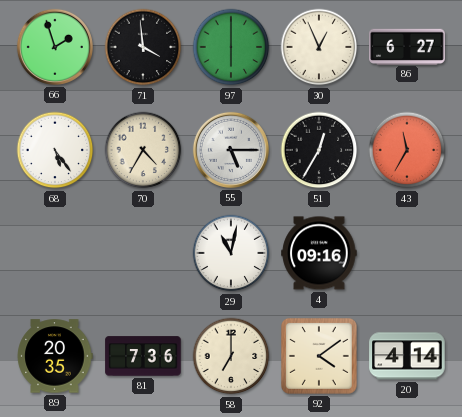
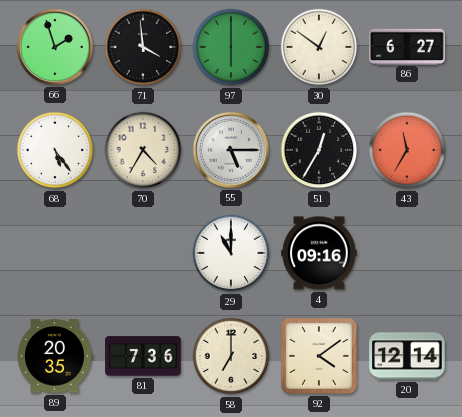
30: 12:56 -> 12:51
29: 11:02 -> 11:00
20: 4:14 -> 12:14
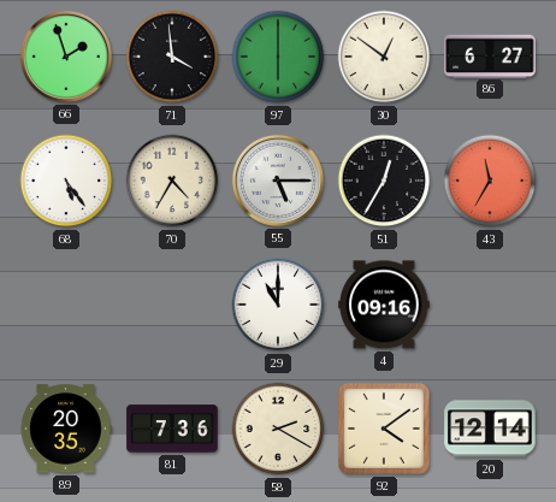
58: 7:00 -> 2:20
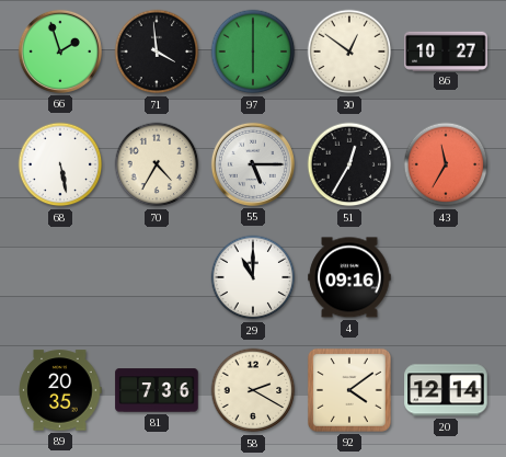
86: 6:27 -> 10:27
68: 5:24 -> 5:28
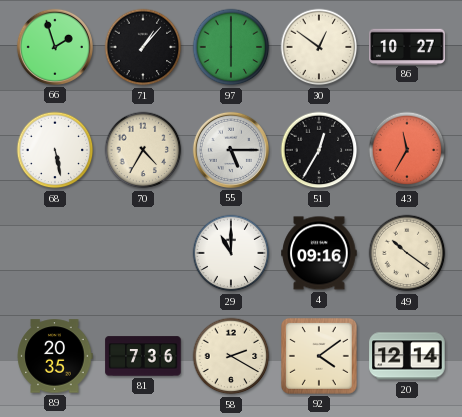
71: 3:59 -> 1:07
49: none -> 10:21
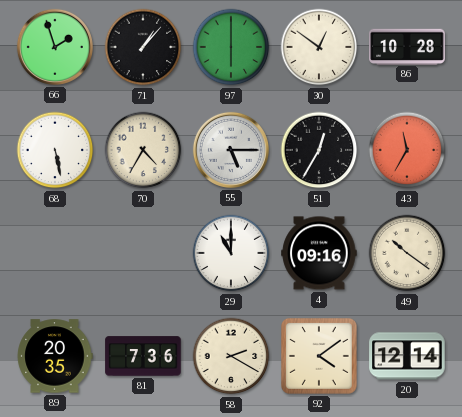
86: 10:27 -> 10:28
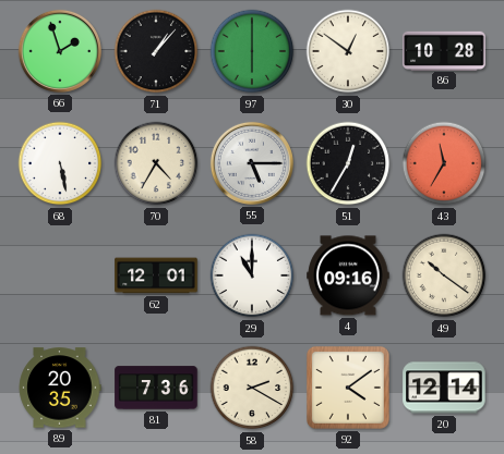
62: none -> 12:01
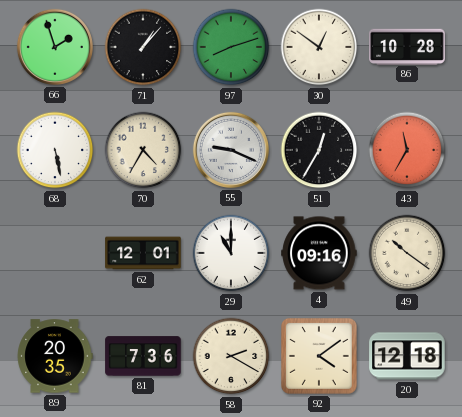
97: 6:00 -> 8:12
55: 5:15 -> 9:19
20: 12:14 -> 12:18
